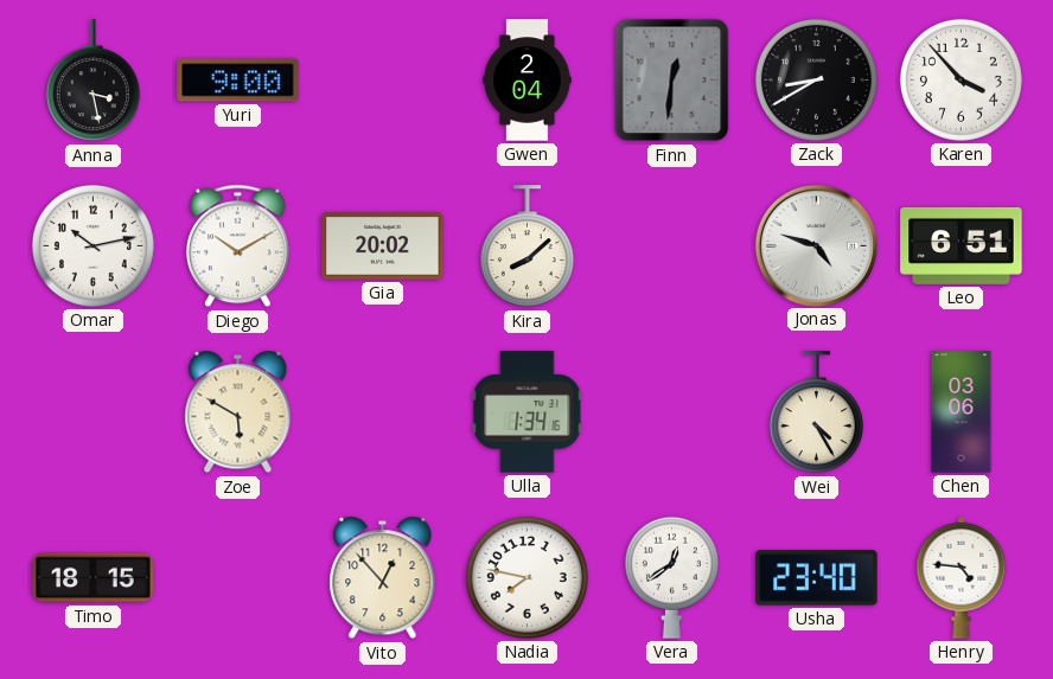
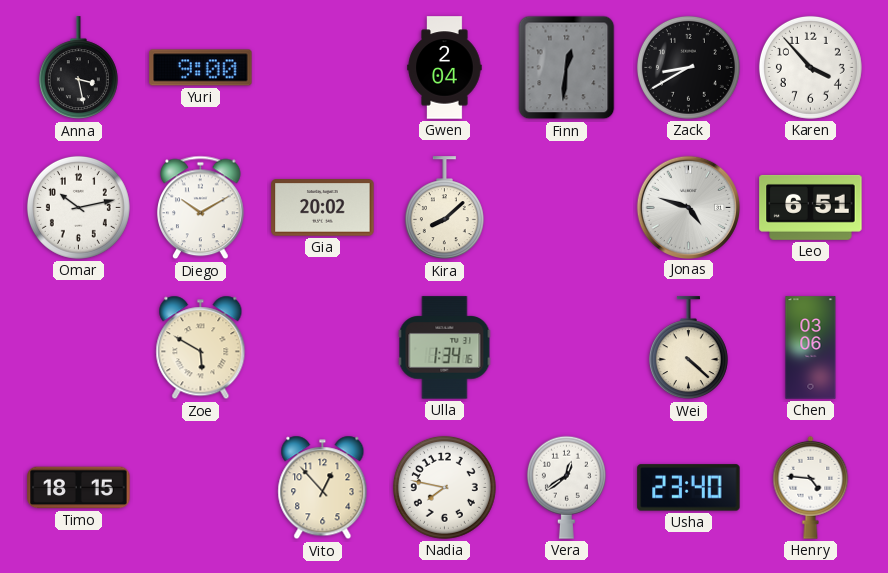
Wei: 4:25 -> 4:22
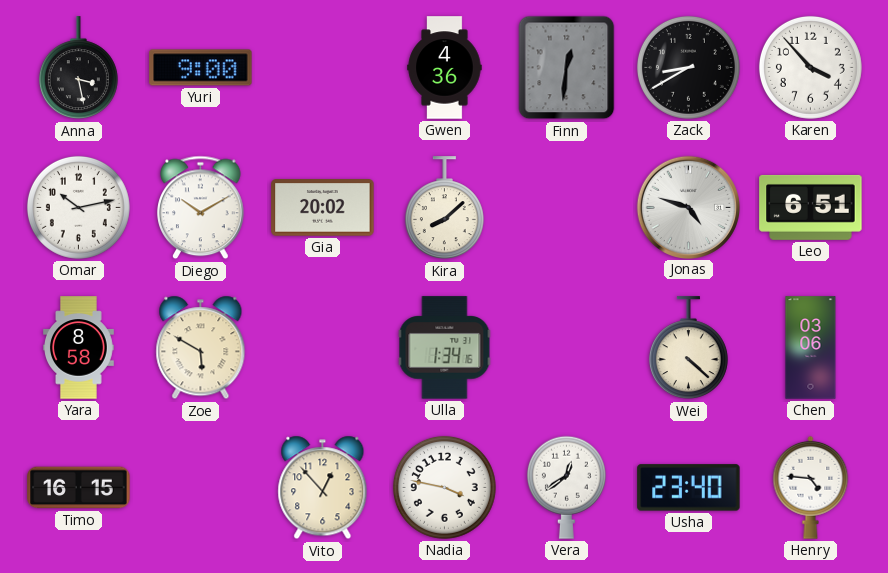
Gwen: 2:04 -> 4:36
Yara: none -> 8:58
Timo: 18:15 -> 16:15
Nadia: 7:47 -> 3:47
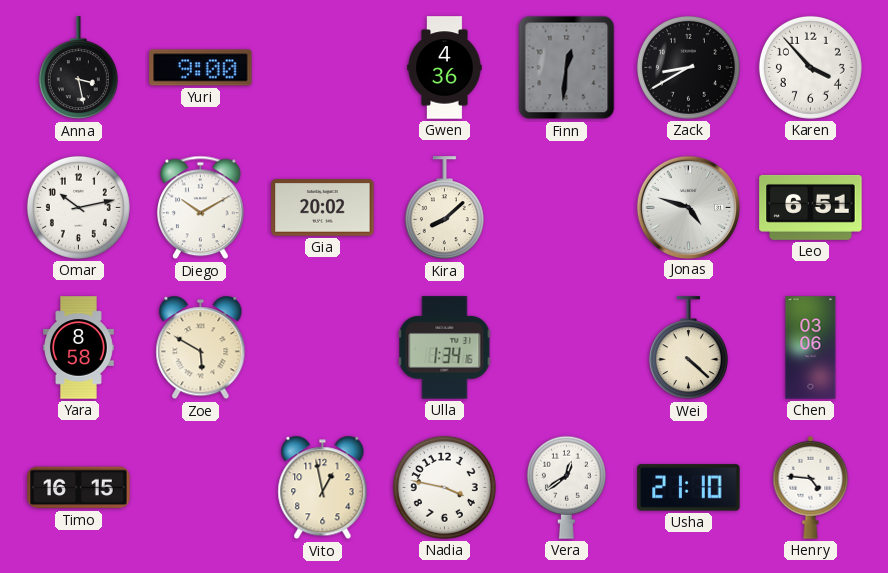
Vito: 12:53 -> 12:58
Usha: 23:40 -> 21:10
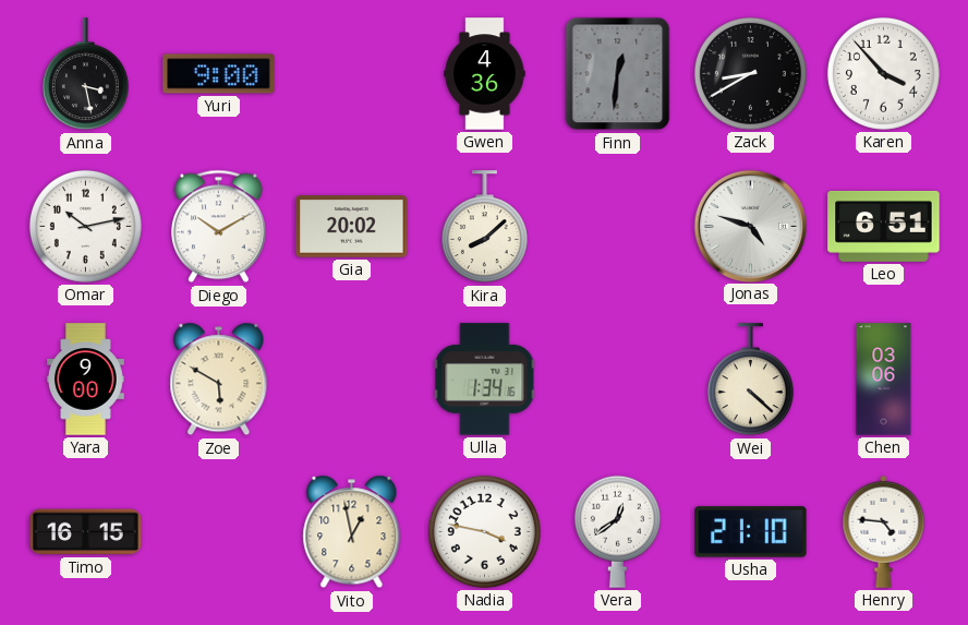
Yara: 8:58 -> 9:00
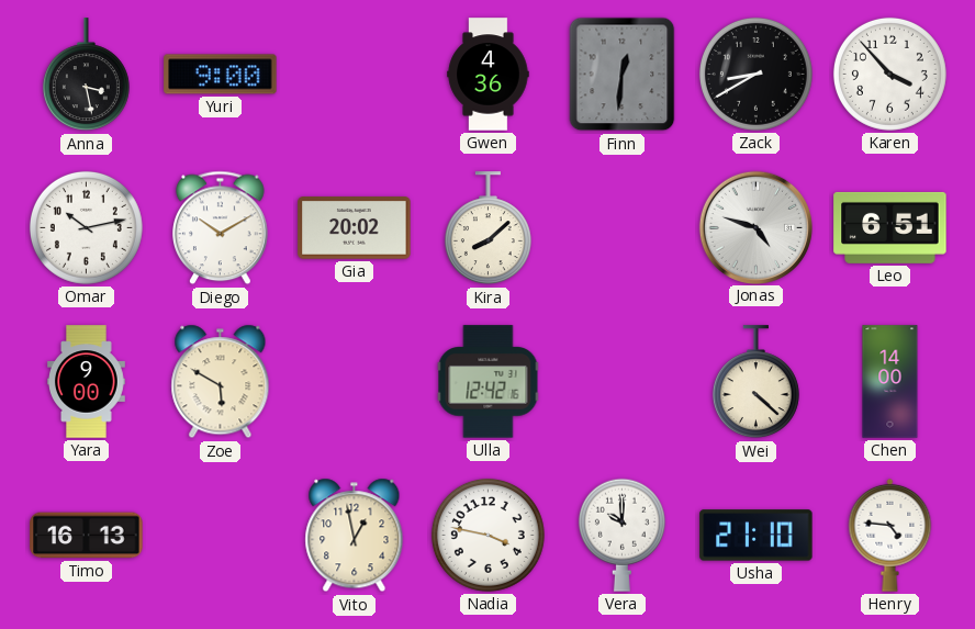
Ulla: 1:34 -> 12:42
Chen: 03:06 -> 14:00
Timo: 16:15 -> 16:13
Vera: 12:39 -> 10:00
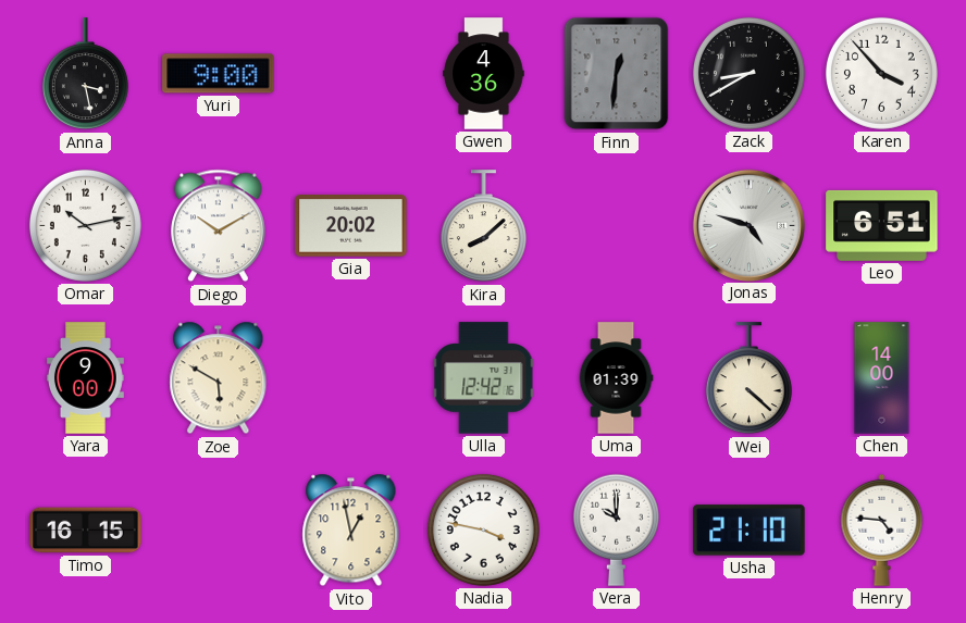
Uma: none -> 01:39
Timo: 16:13 -> 16:15
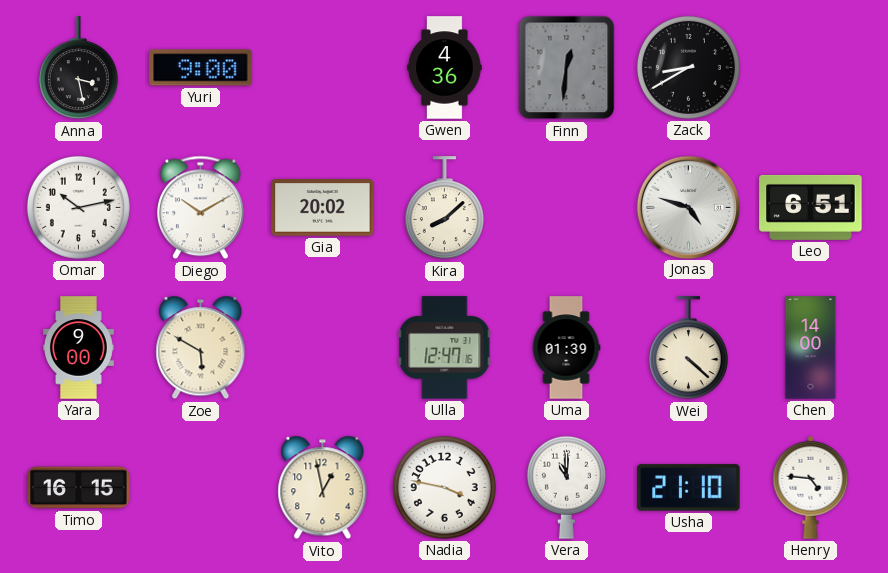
Karen: 3:53 -> none
Ulla: 12:42 -> 12:47
Vera: 10:00 -> 11:00
